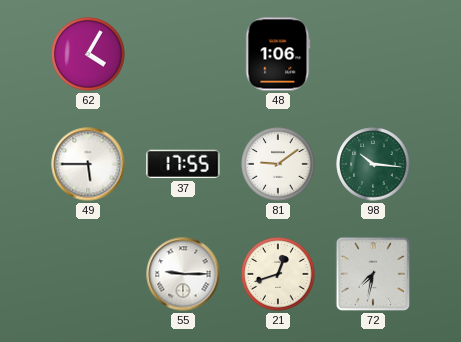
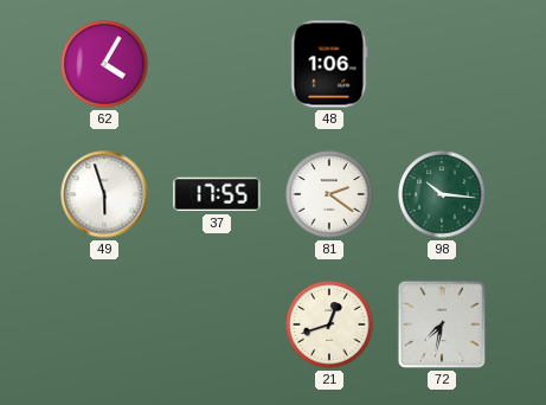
49: 5:45 -> 5:57
81: 9:09 -> 2:21
55: 9:15 -> none
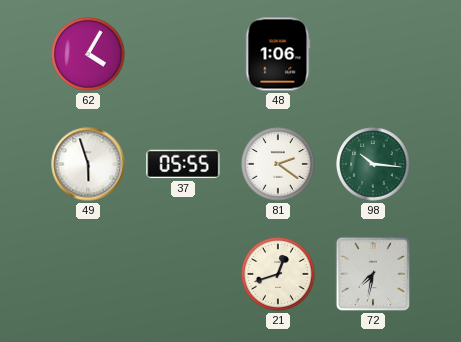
37: 17:55 -> 05:55
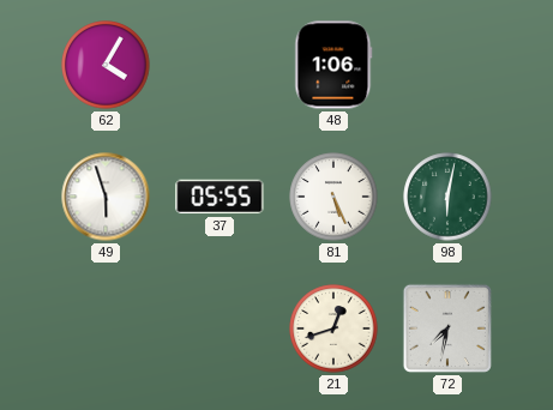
81: 2:21 -> 5:26
98: 10:16 -> 6:02
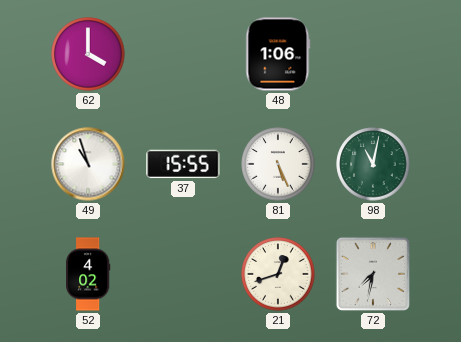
62: 4:05 -> 4:00
49: 5:57 -> 10:57
37: 05:55 -> 15:55
98: 6:02 -> 11:02
52: none -> 4:02
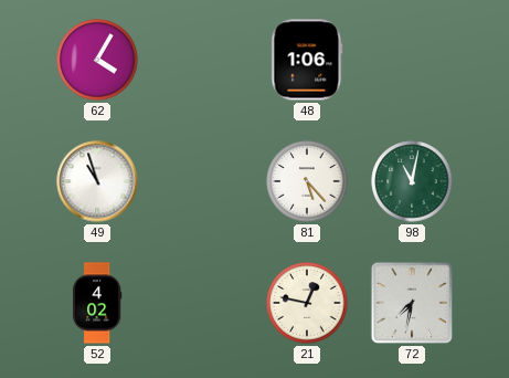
62: 4:00 -> 4:05
37: 15:55 -> none
81: 5:26 -> 5:23
21: 12:42 -> 12:47
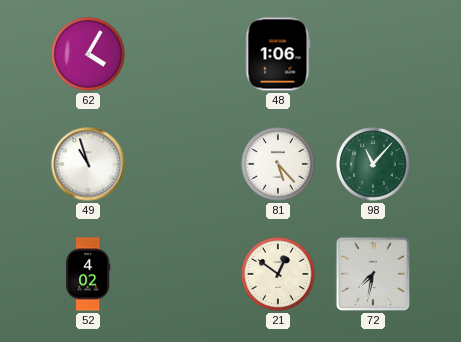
98: 11:02 -> 11:07
21: 12:47 -> 12:51
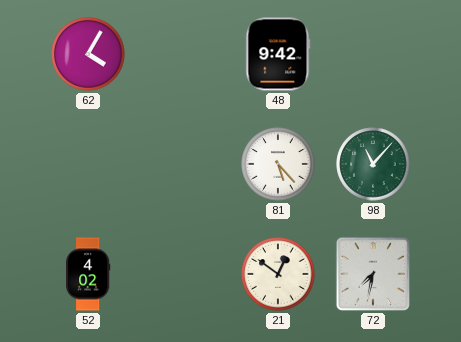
48: 1:06 -> 9:42
49: 10:57 -> none
